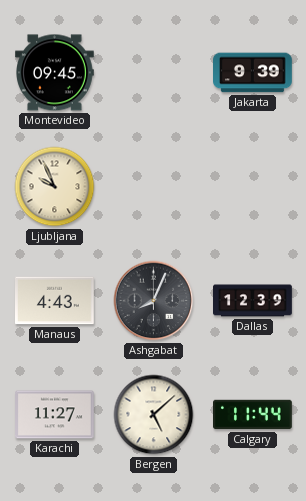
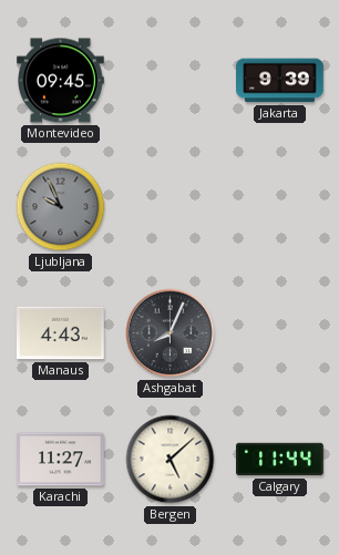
Ljubljana dial: cream -> grey
Dallas: 12:39 -> none
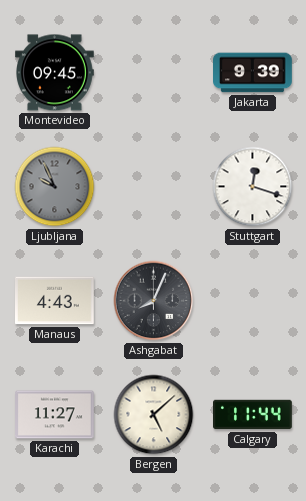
Stuttgart: none -> 12:18
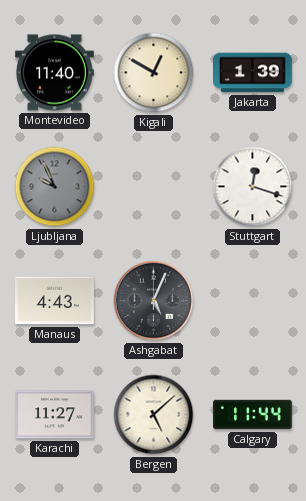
Montevideo: 09:45 -> 11:40
Kigali: none -> 12:50
Jakarta: 9:39 -> 1:39
Ashgabat: 8:04 -> 5:04
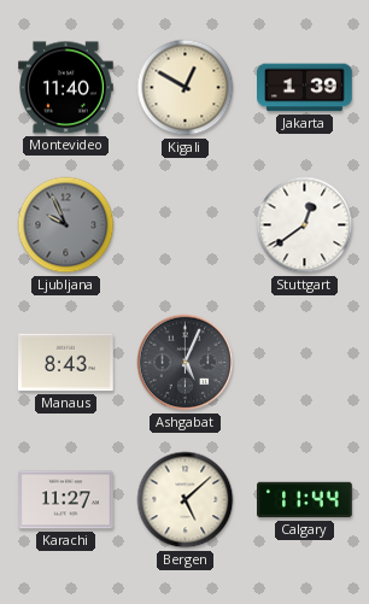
Stuttgart: 12:18 -> 12:39
Manaus: 4:43 -> 8:43
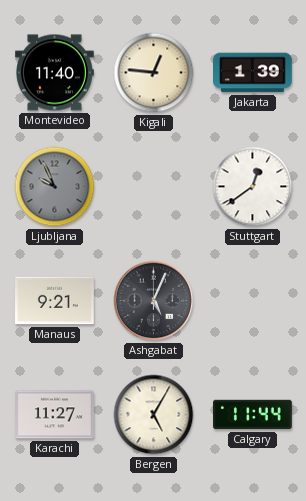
Kigali: 12:50 -> 12:46
Manaus: 8:43 -> 9:21
Bergen: 5:08 -> 5:05
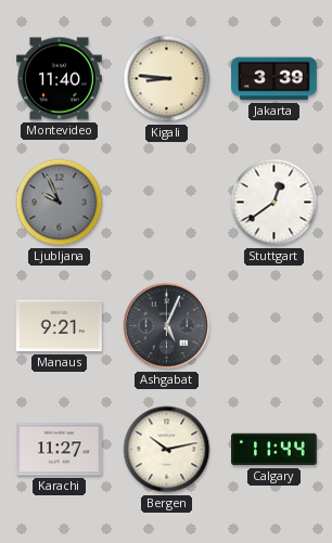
Kigali: 12:46 -> 8:46
Jakarta: 1:39 -> 3:39
Bergen: 5:05 -> 10:13
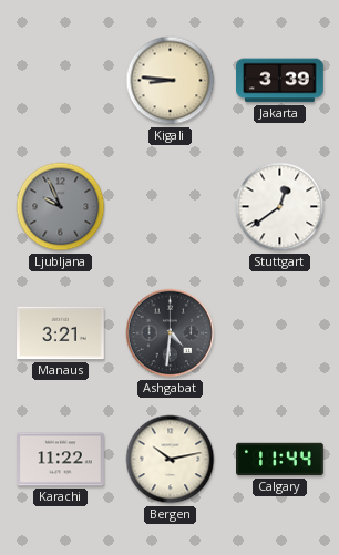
Montevideo: 11:40 -> none
Manaus: 9:21 -> 3:21
Ashgabat: 5:04 -> 4:31
Karachi: 11:27 -> 11:22
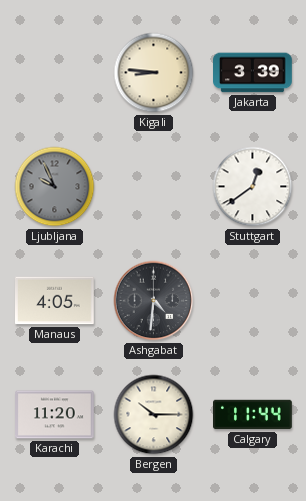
Manaus: 3:21 -> 4:05
Karachi: 11:22 -> 11:20
Bergen: 10:13 -> 10:15
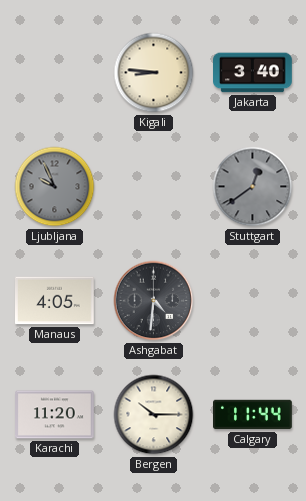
Jakarta: 3:39 -> 3:40
Stuttgart dial: white -> grey
